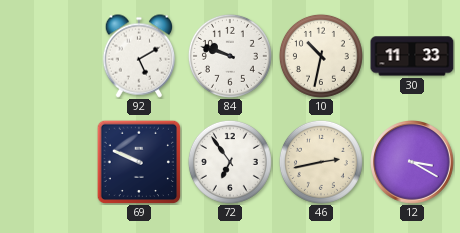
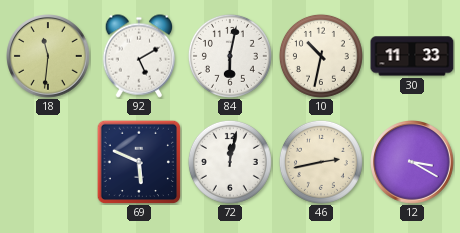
18: none -> 11:31
84: 9:48 -> 6:02
69: 9:49 -> 5:49
72: 6:54 -> 12:02
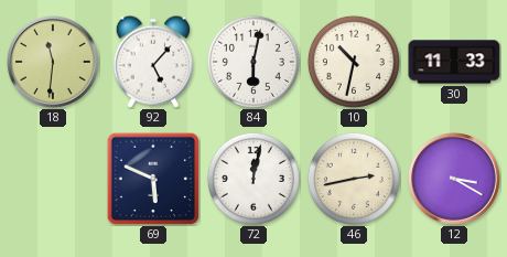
92: 5:10 -> 5:07
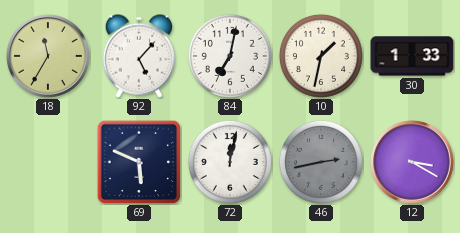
18: 11:31 -> 11:35
84: 6:02 -> 7:02
10: 10:32 -> 1:32
30: 11:33 -> 1:33
46 dial: cream -> grey
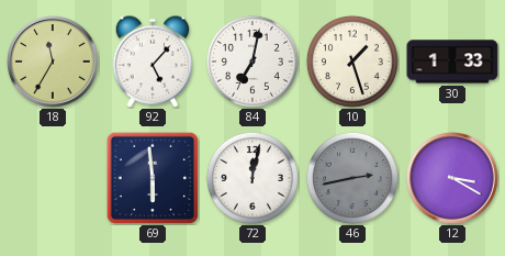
10: 1:32 -> 1:27
69: 5:49 -> 5:59
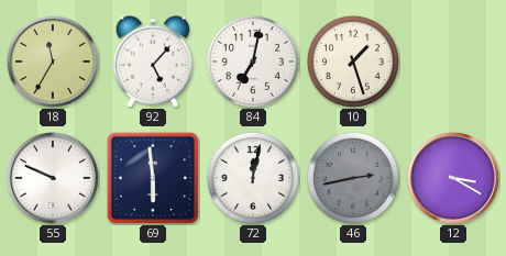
30: 1:33 -> none
55: none -> 9:49
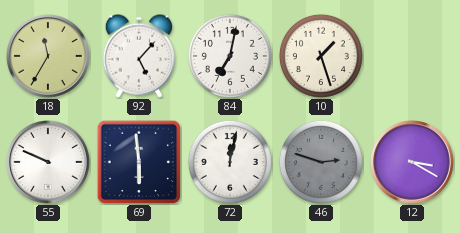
46: 2:43 -> 2:48
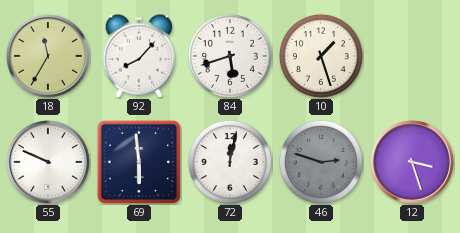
92: 5:07 -> 8:07
84: 7:02 -> 5:42
12: 3:20 -> 3:27
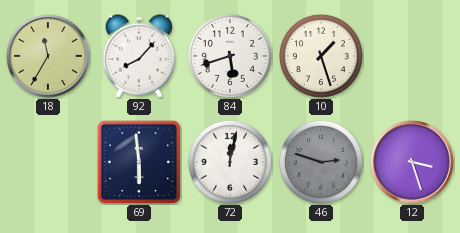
55: 9:49 -> none
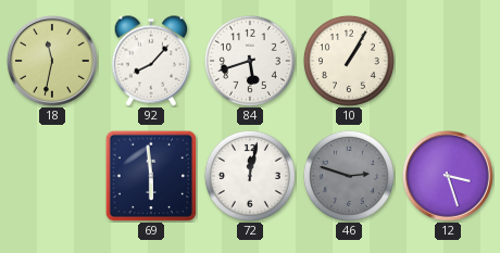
18: 11:35 -> 11:32
10: 1:27 -> 1:05
